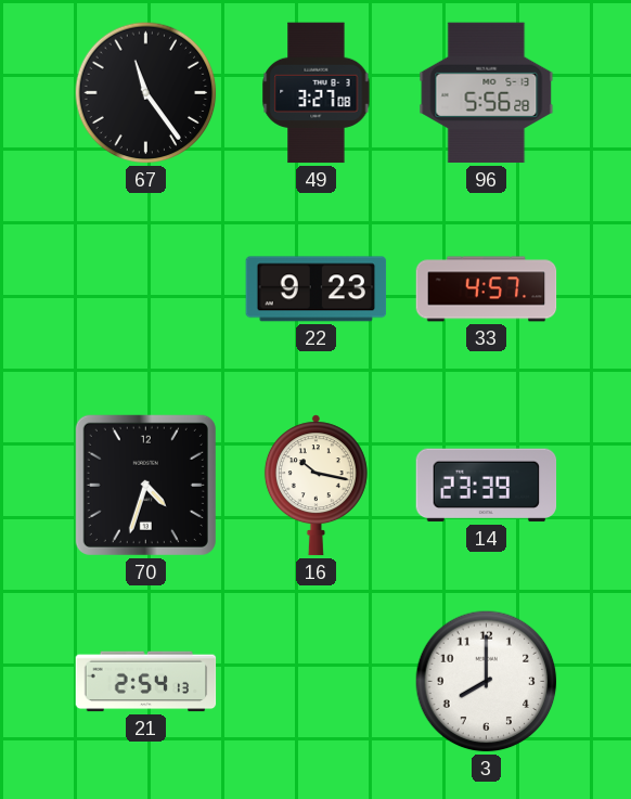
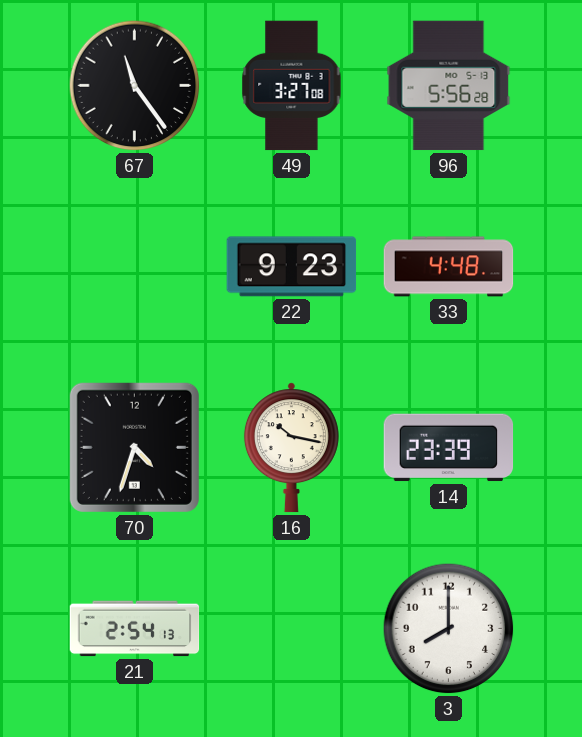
33: 4:57 -> 4:48
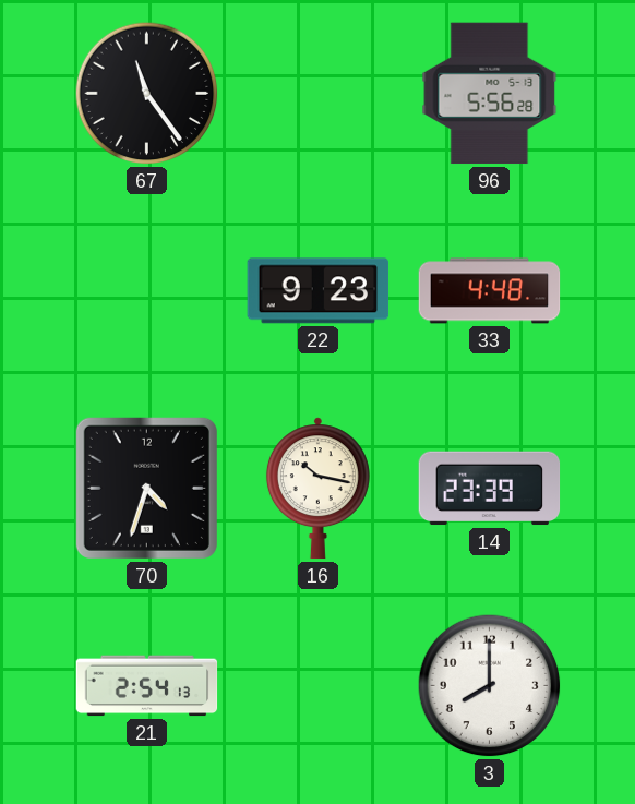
49: 3:27 -> none
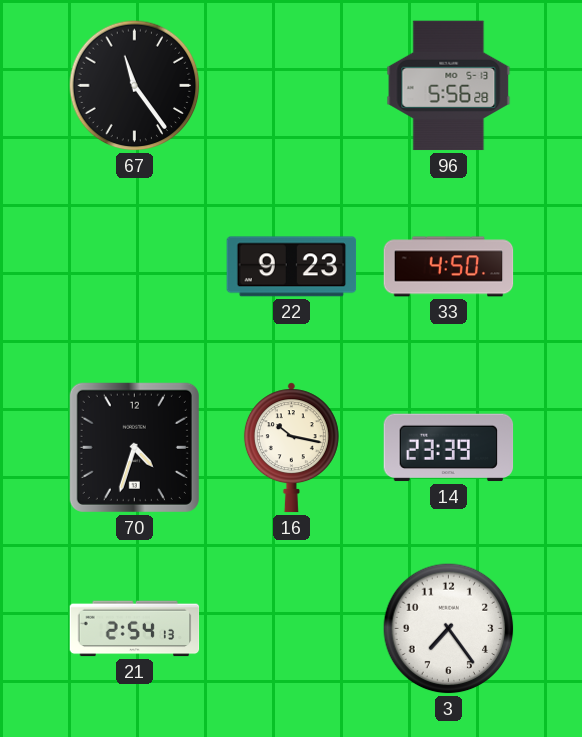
33: 4:48 -> 4:50
3: 8:00 -> 7:24
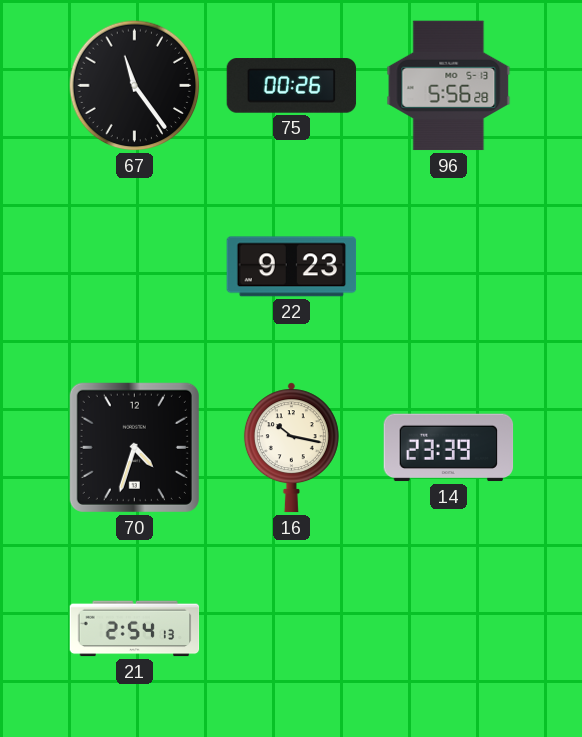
75: none -> 00:26
33: 4:50 -> none
3: 7:24 -> none
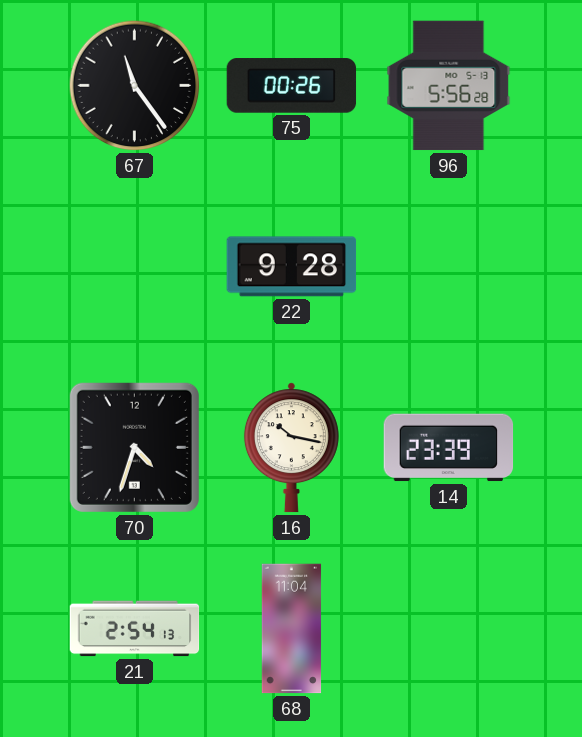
22: 9:23 -> 9:28
68: none -> 11:04
